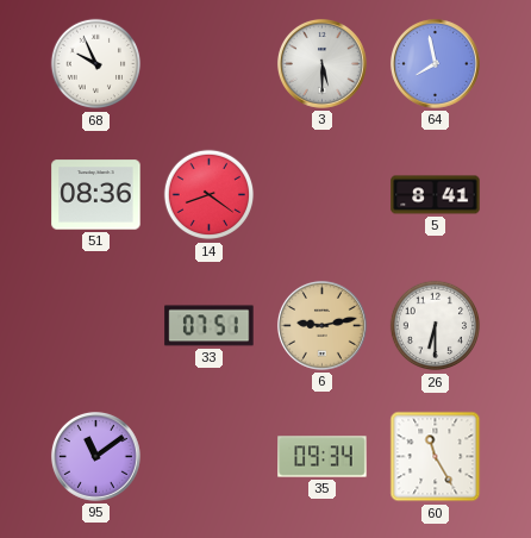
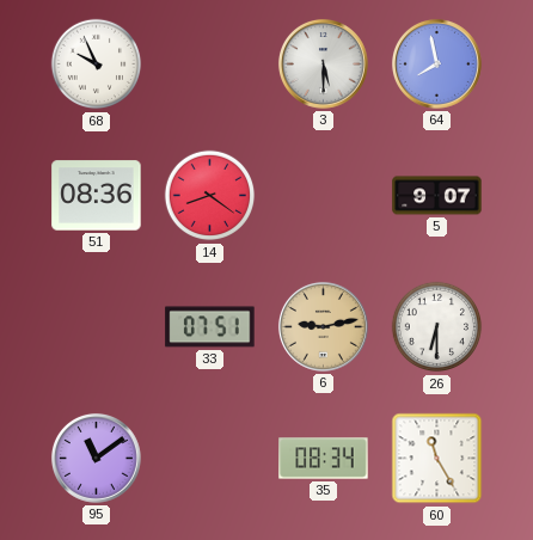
5: 8:41 -> 9:07
35: 09:34 -> 08:34
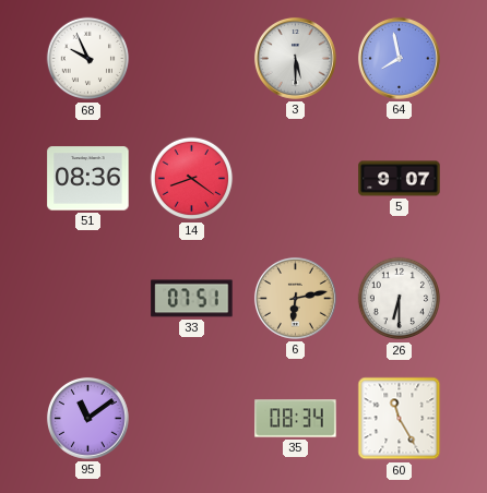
6: 9:13 -> 6:13
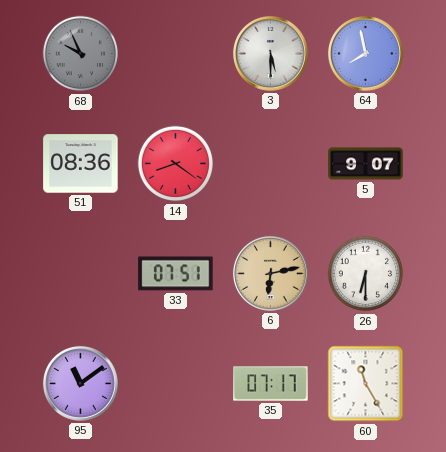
68 dial: white -> grey
35: 08:34 -> 07:17
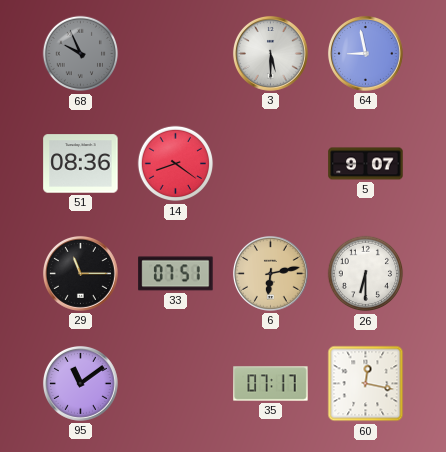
64: 7:58 -> 8:58
29: none -> 11:15
60: 11:25 -> 12:17
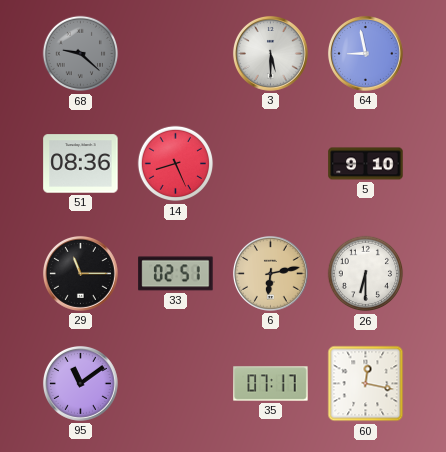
68: 9:56 -> 9:22
14: 8:21 -> 8:26
5: 9:07 -> 9:10
33: 07:51 -> 02:51
